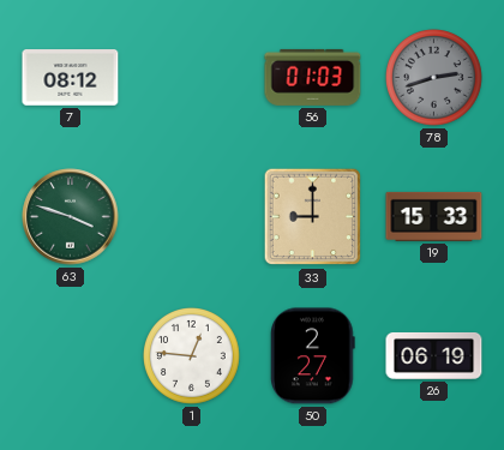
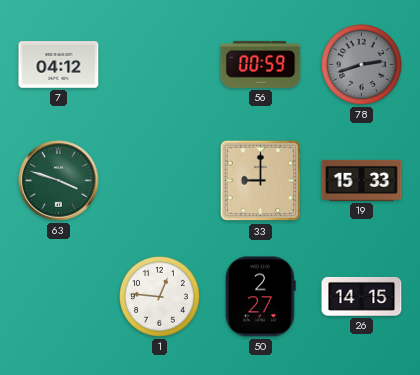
7: 08:12 -> 04:12
56: 01:03 -> 00:59
26: 06:19 -> 14:15
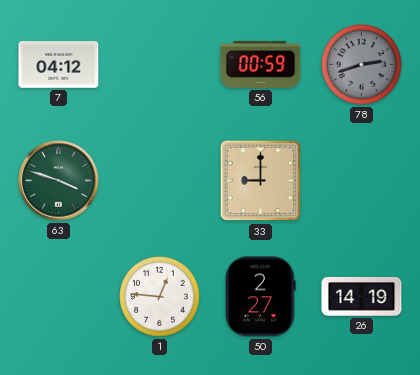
19: 15:33 -> none
26: 14:15 -> 14:19
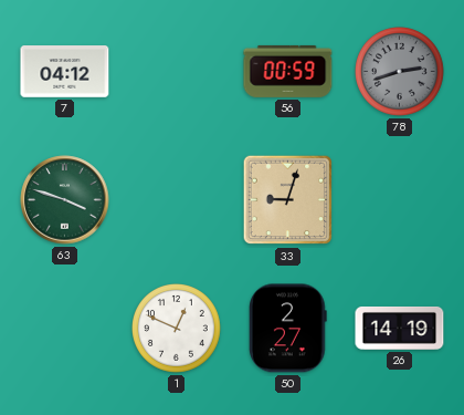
33: 9:00 -> 9:03
1: 12:46 -> 12:49
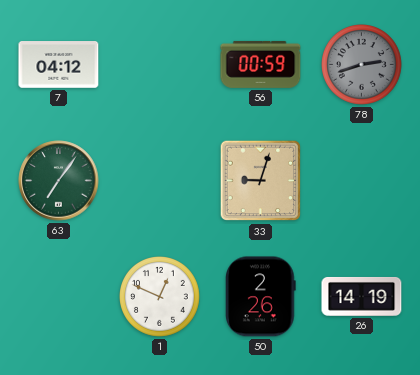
63: 3:48 -> 7:06
50: 2:27 -> 2:26
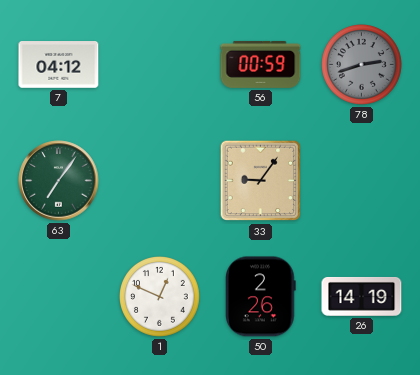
33: 9:03 -> 9:06
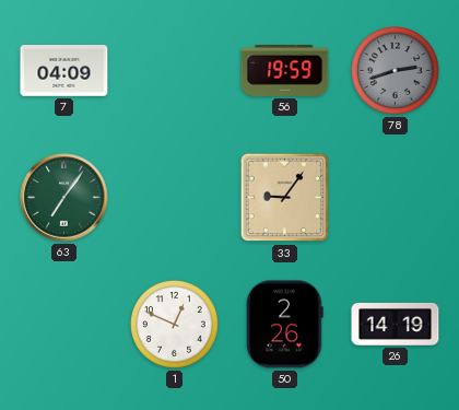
7: 04:12 -> 04:09
56: 00:59 -> 19:59
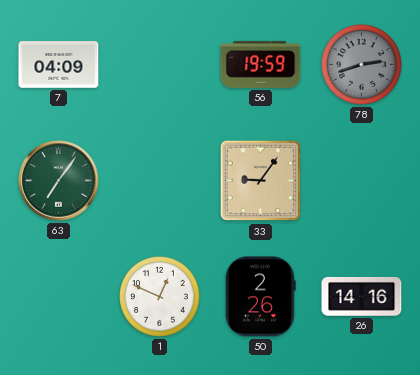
26: 14:19 -> 14:16
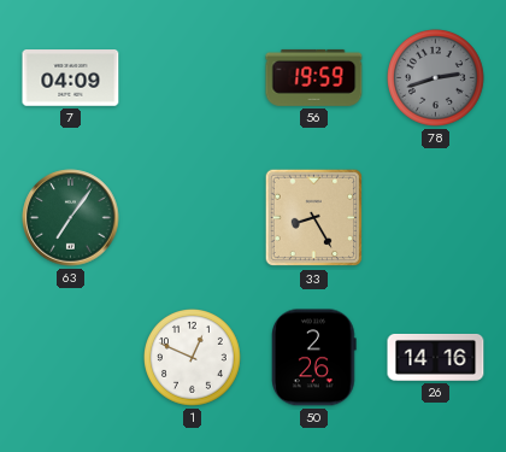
33: 9:06 -> 8:25
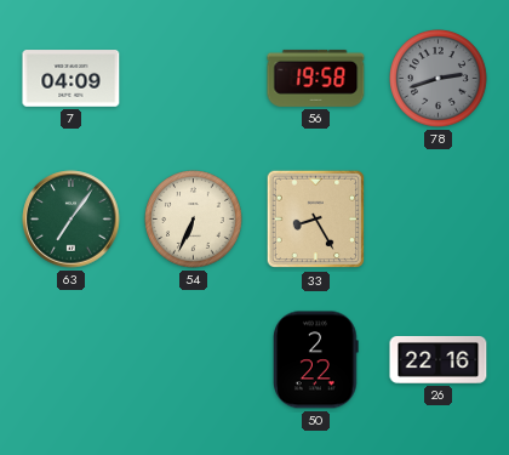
56: 19:59 -> 19:58
54: none -> 6:34
1: 12:49 -> none
50: 2:26 -> 2:22
26: 14:16 -> 22:16
